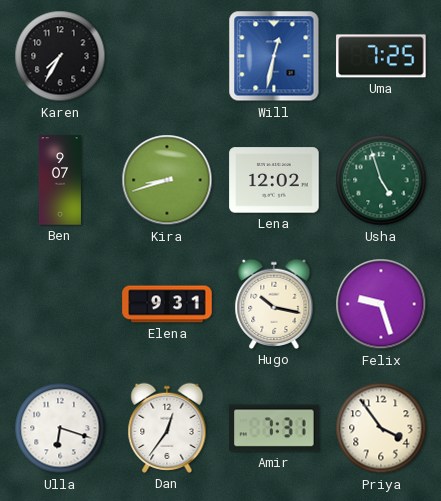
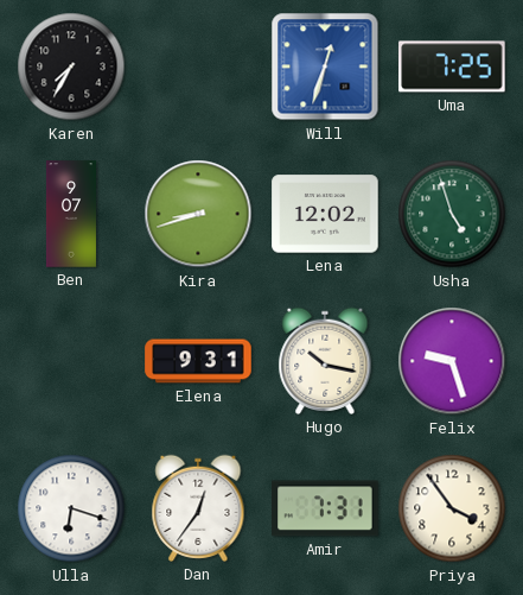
Will: 12:32 -> 12:33
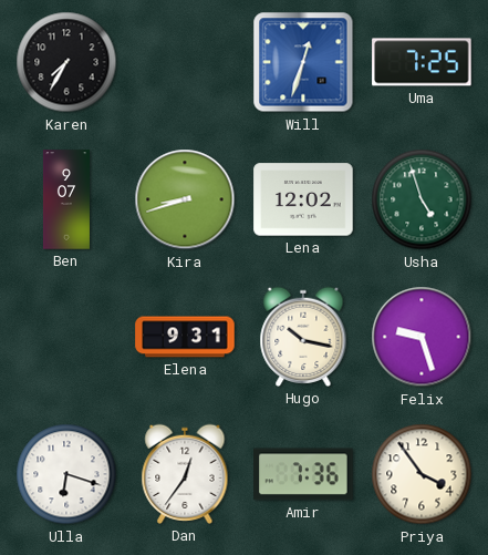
Amir: 7:31 -> 7:36
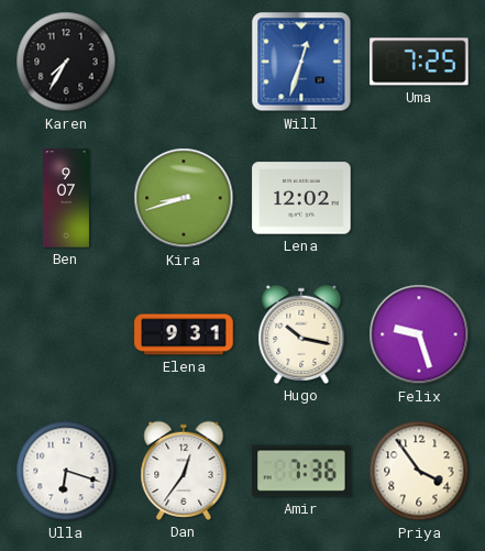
Usha: 4:57 -> none
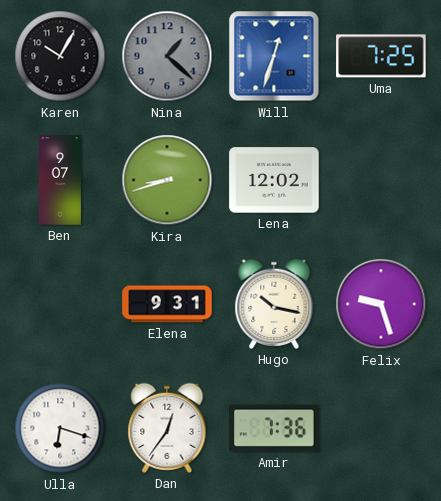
Karen: 7:35 -> 10:05
Nina: none -> 1:22
Priya: 3:54 -> none
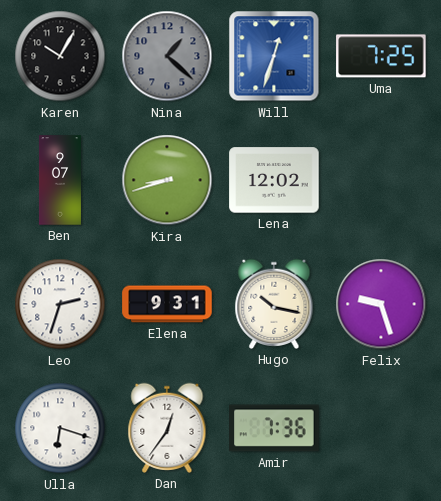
Leo: none -> 2:33
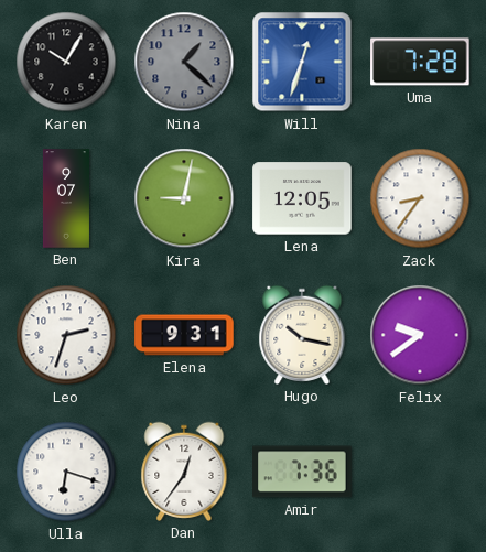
Uma: 7:25 -> 7:28
Kira: 8:42 -> 9:02
Lena: 12:02 -> 12:05
Zack: none -> 8:36
Felix: 9:27 -> 9:39
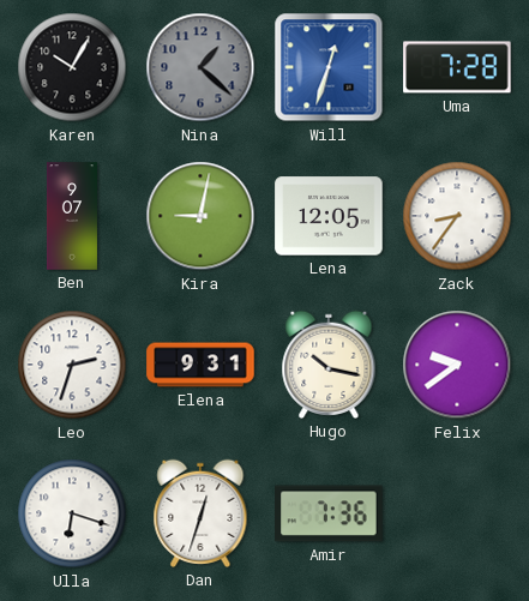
Dan: 12:36 -> 12:33
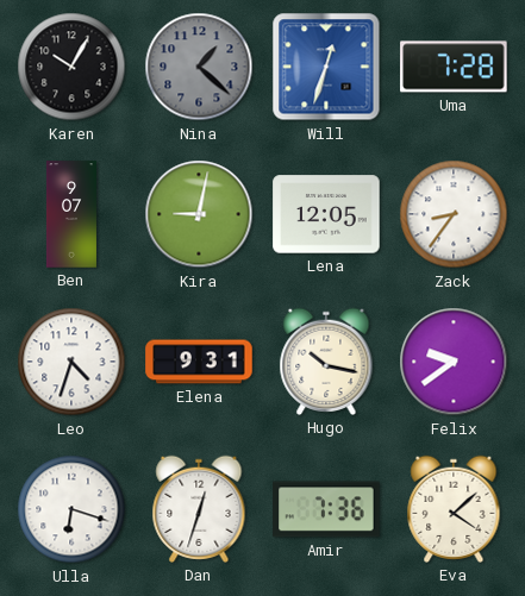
Leo: 2:33 -> 4:33
Eva: none -> 4:08
